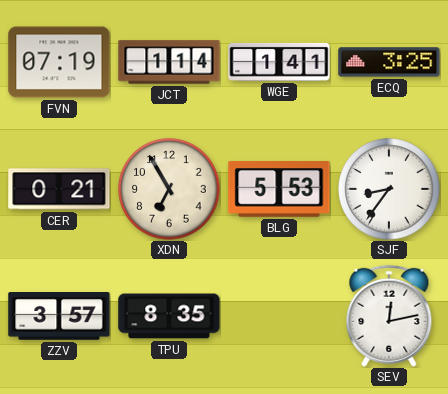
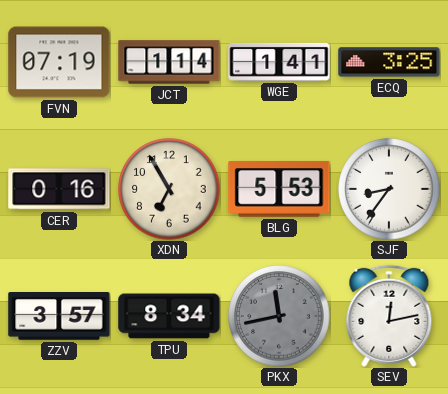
CER: 0:21 -> 0:16
TPU: 8:35 -> 8:34
PKX: none -> 11:43
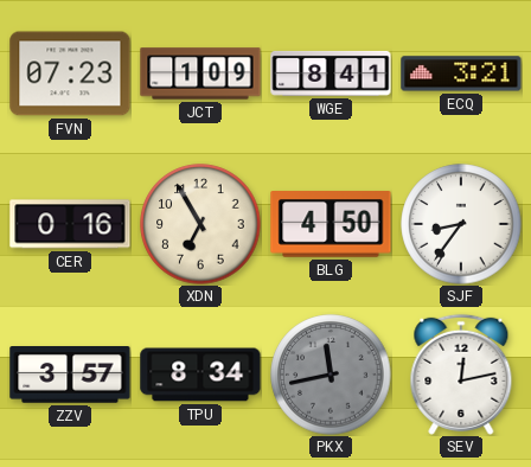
FVN: 07:19 -> 07:23
JCT: 1:14 -> 1:09
WGE: 1:41 -> 8:41
ECQ: 3:25 -> 3:21
BLG: 5:53 -> 4:50
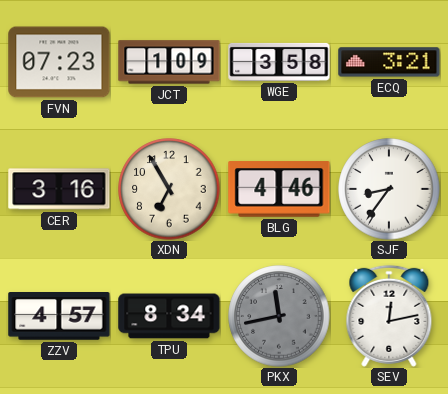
WGE: 8:41 -> 3:58
CER: 0:16 -> 3:16
BLG: 4:50 -> 4:46
ZZV: 3:57 -> 4:57
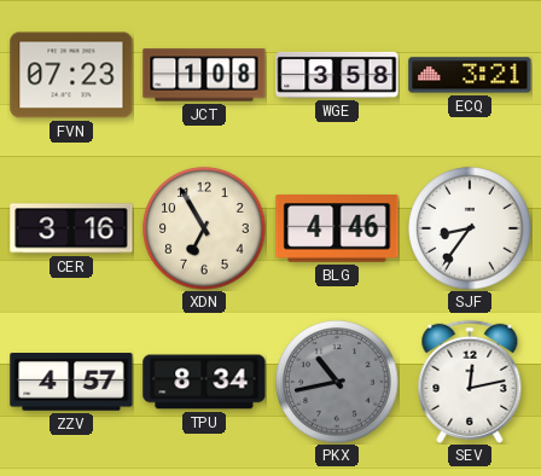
JCT: 1:09 -> 1:08
PKX: 11:43 -> 10:43
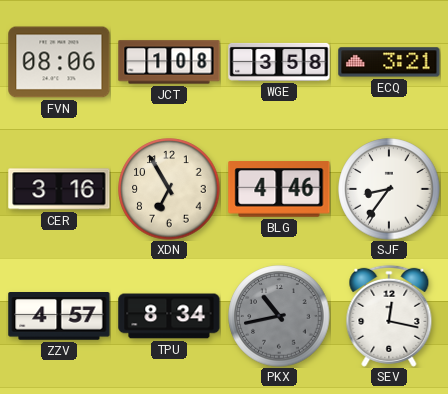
FVN: 07:23 -> 08:06
SEV: 12:13 -> 12:17
